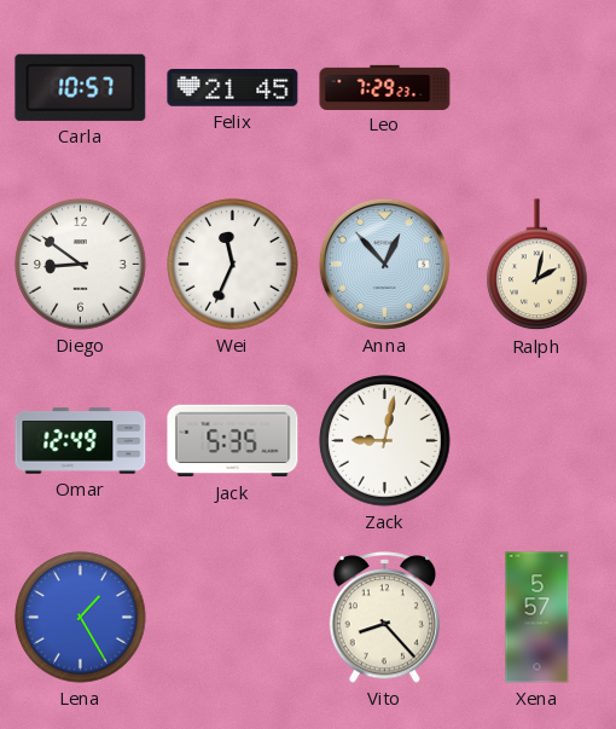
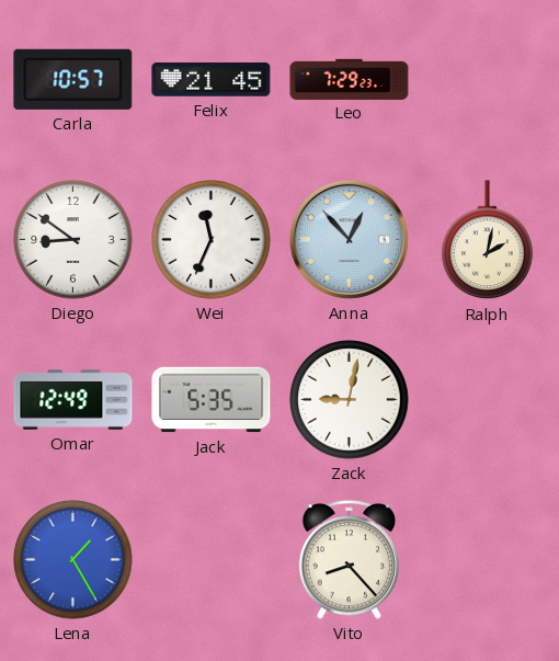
Xena: 5:57 -> none
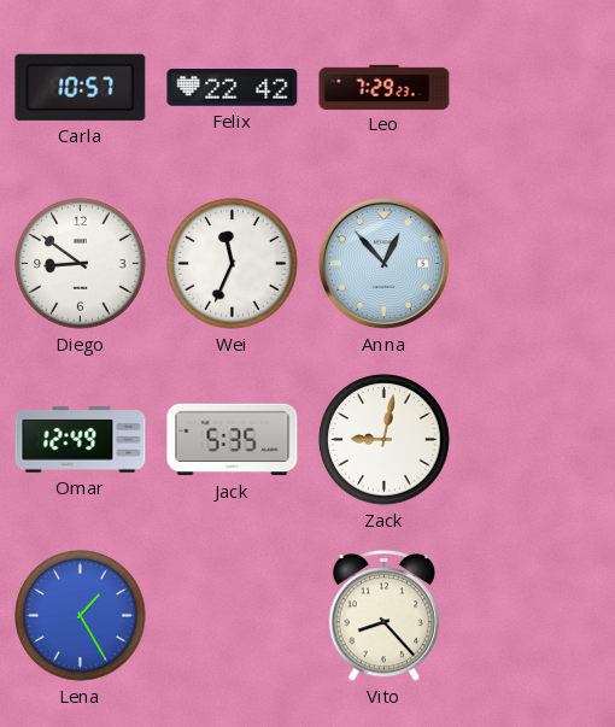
Felix: 21:45 -> 22:42
Ralph: 2:02 -> none
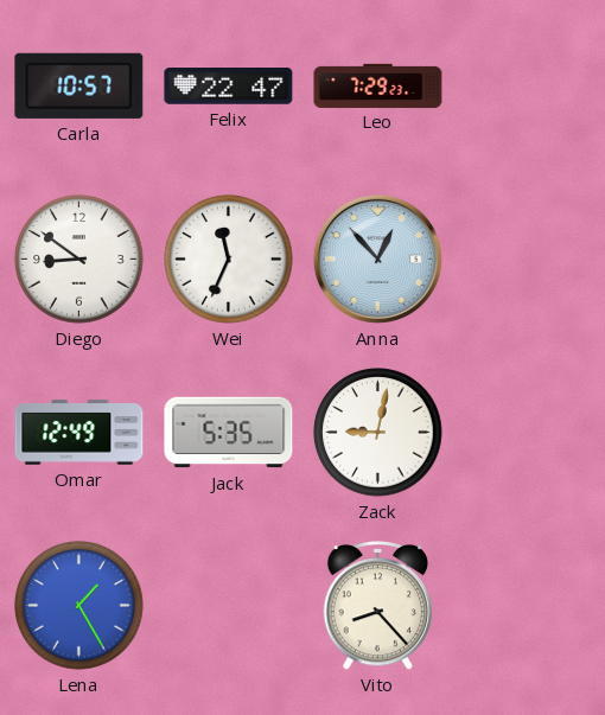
Felix: 22:42 -> 22:47
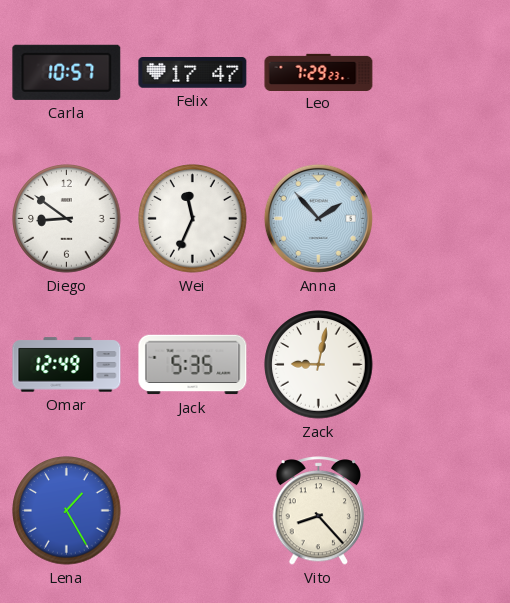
Felix: 22:47 -> 17:47
Anna: 12:53 -> 1:53
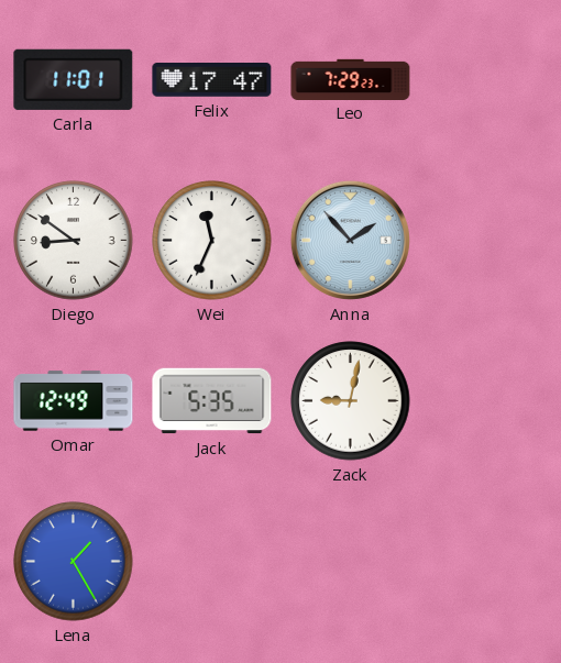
Carla: 10:57 -> 11:01
Vito: 8:23 -> none
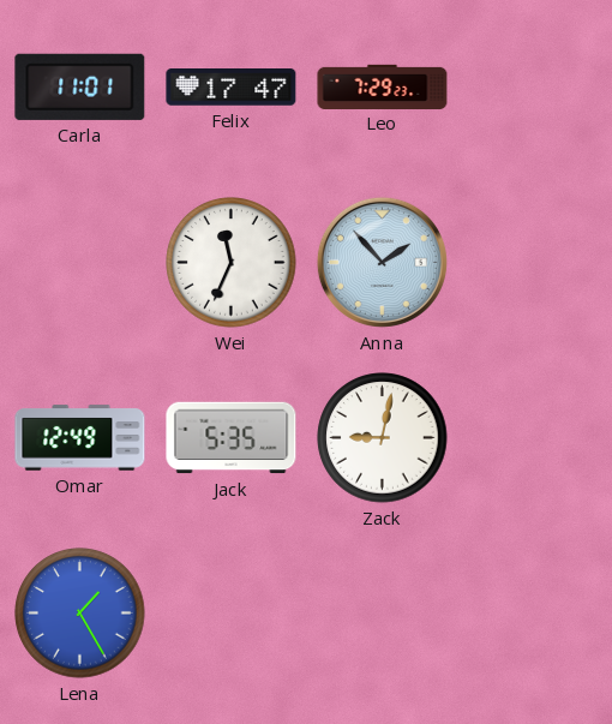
Diego: 8:51 -> none
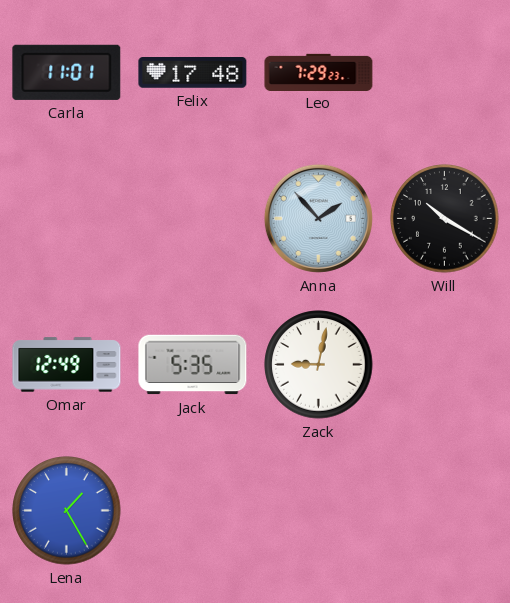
Felix: 17:47 -> 17:48
Wei: 11:34 -> none
Will: none -> 10:20
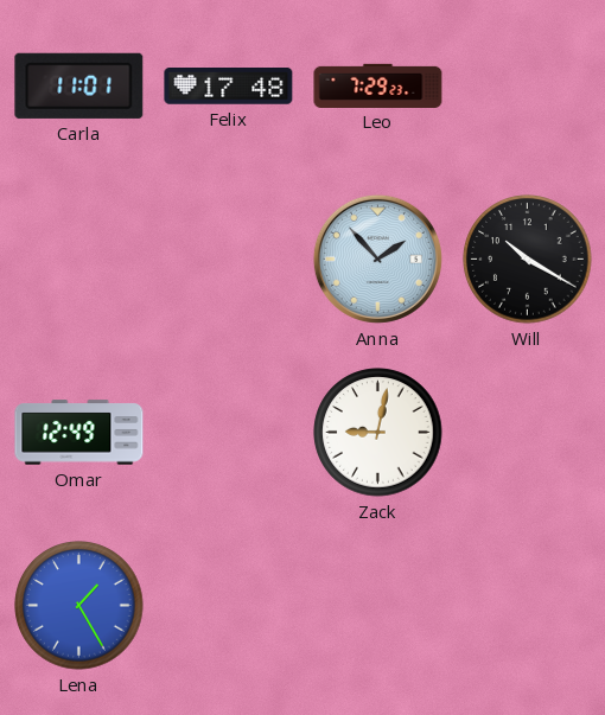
Jack: 5:35 -> none
